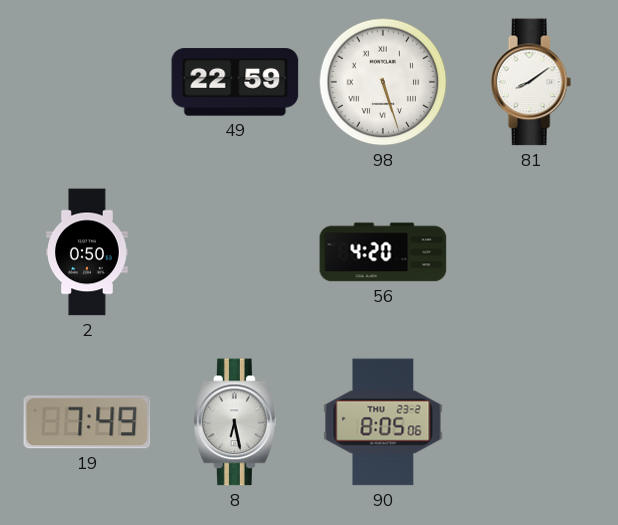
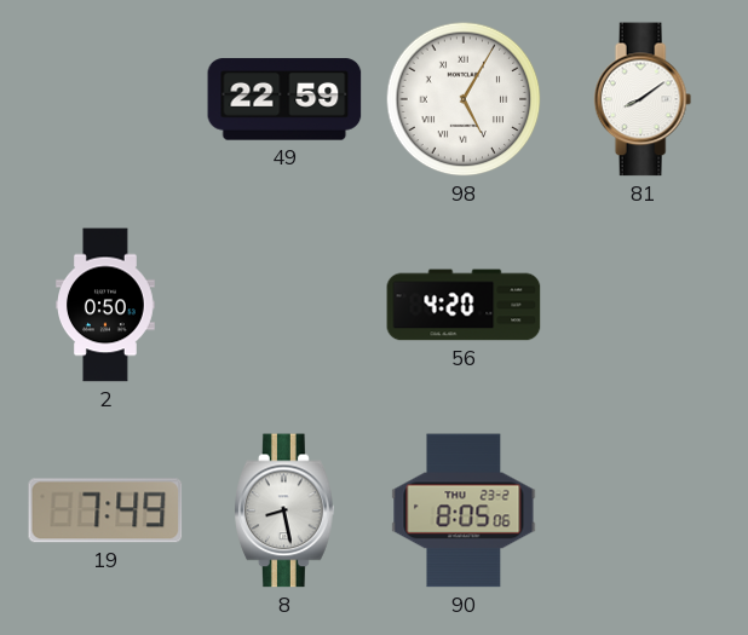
98: 5:27 -> 5:05
8: 6:28 -> 8:28
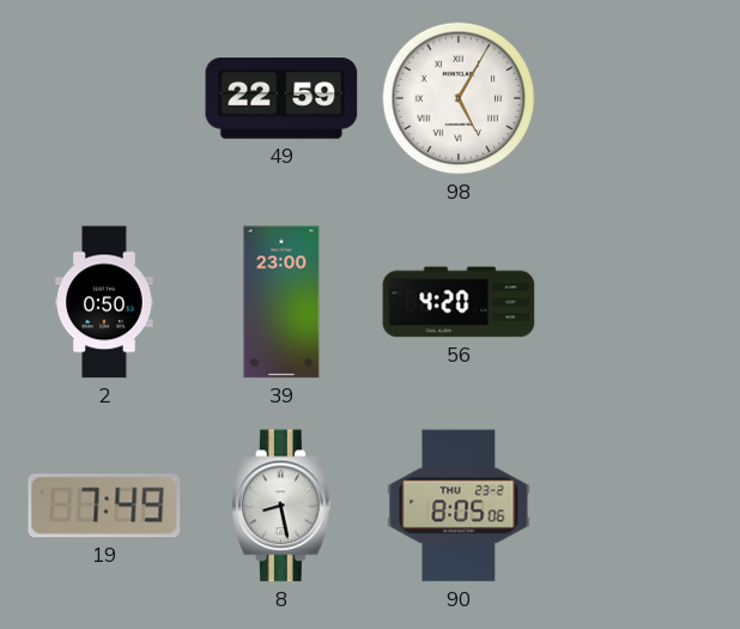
81: 8:09 -> none
39: none -> 23:00
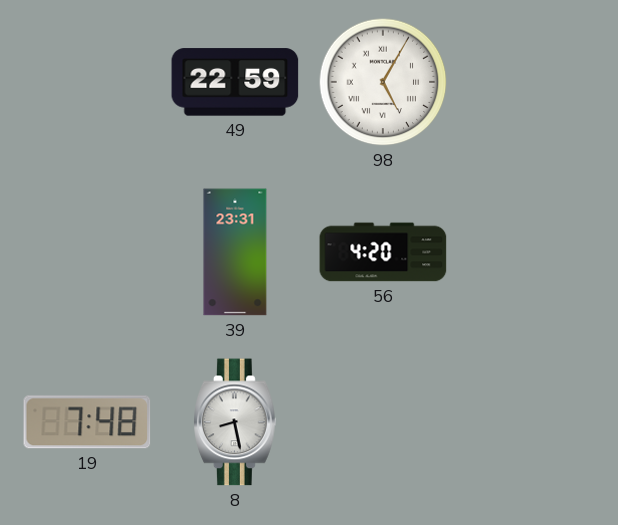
2: 0:50 -> none
39: 23:00 -> 23:31
19: 7:49 -> 7:48
90: 8:05 -> none
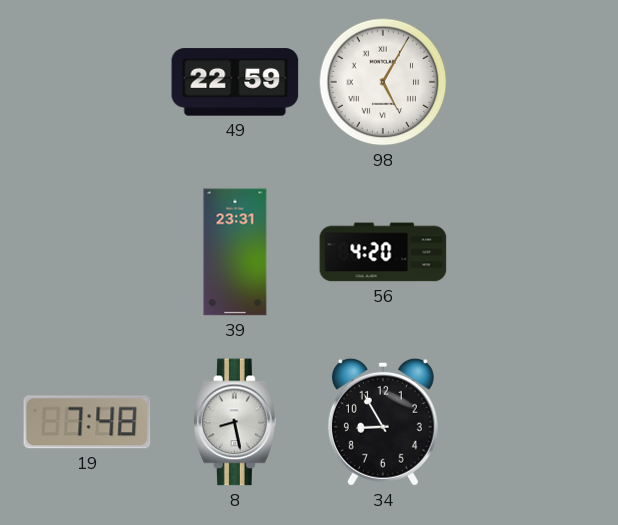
34: none -> 8:55
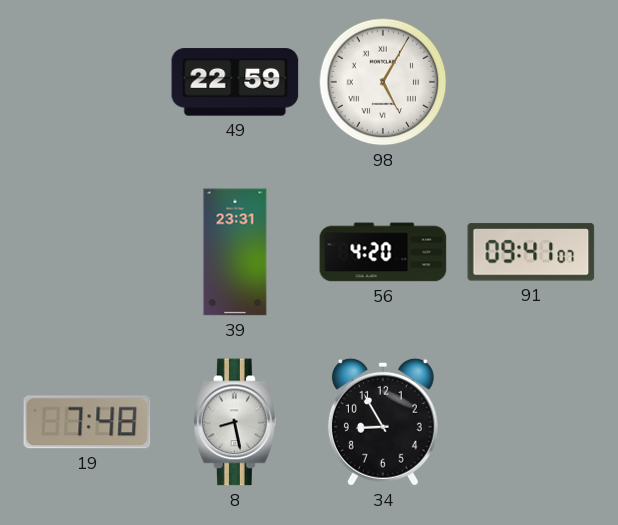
91: none -> 09:41
